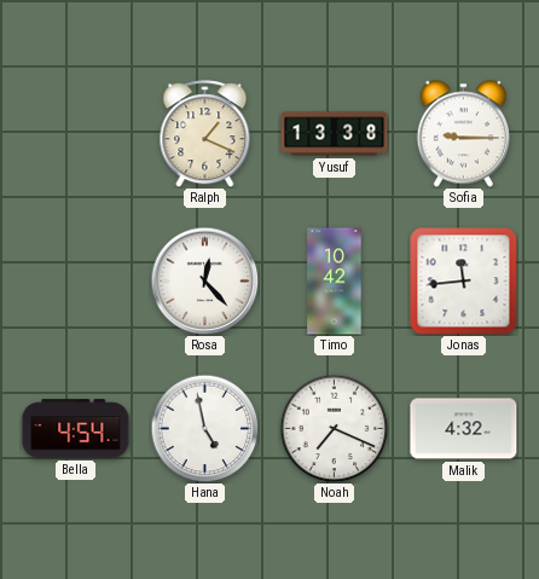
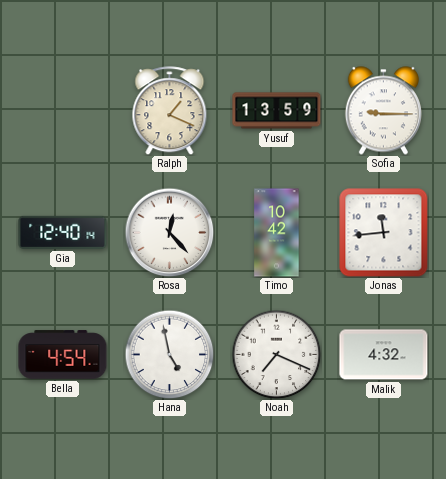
Yusuf: 13:38 -> 13:59
Gia: none -> 12:40
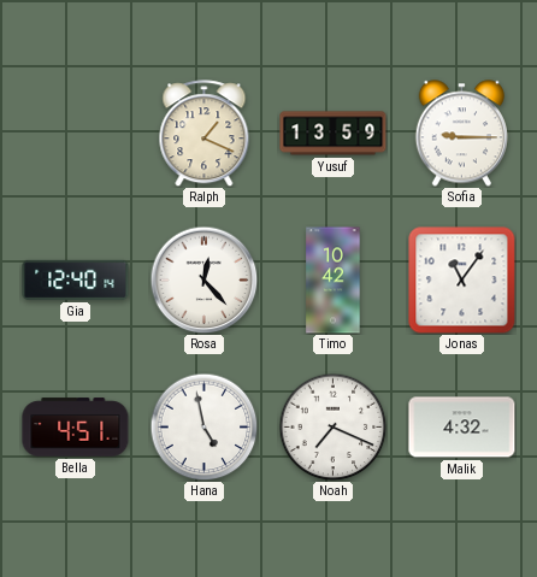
Jonas: 11:44 -> 11:06
Bella: 4:54 -> 4:51
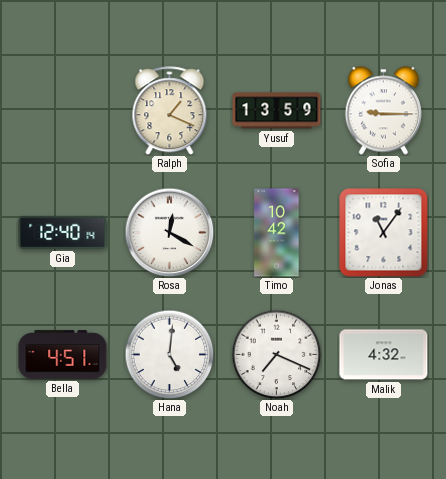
Rosa: 12:23 -> 12:20
Hana: 4:58 -> 5:01
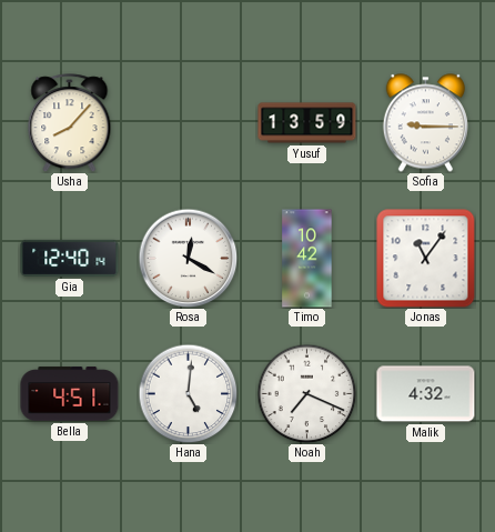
Usha: none -> 8:07
Ralph: 1:19 -> none
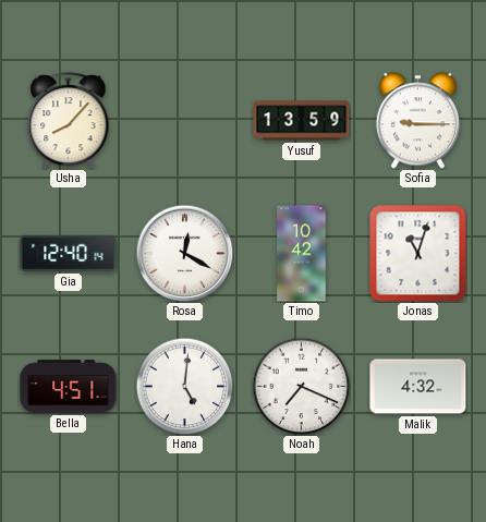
Jonas: 11:06 -> 11:03
